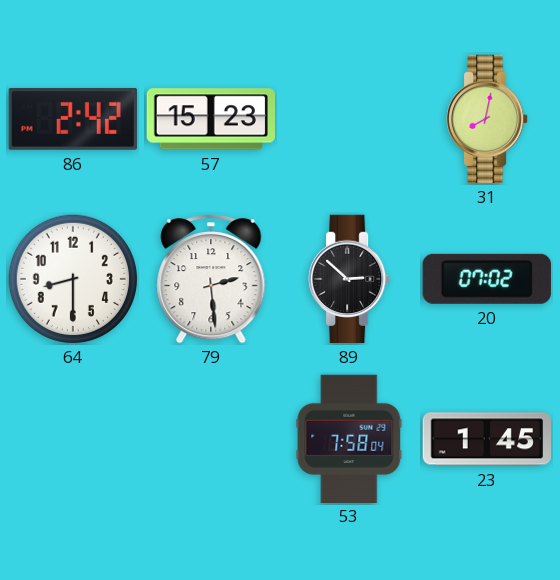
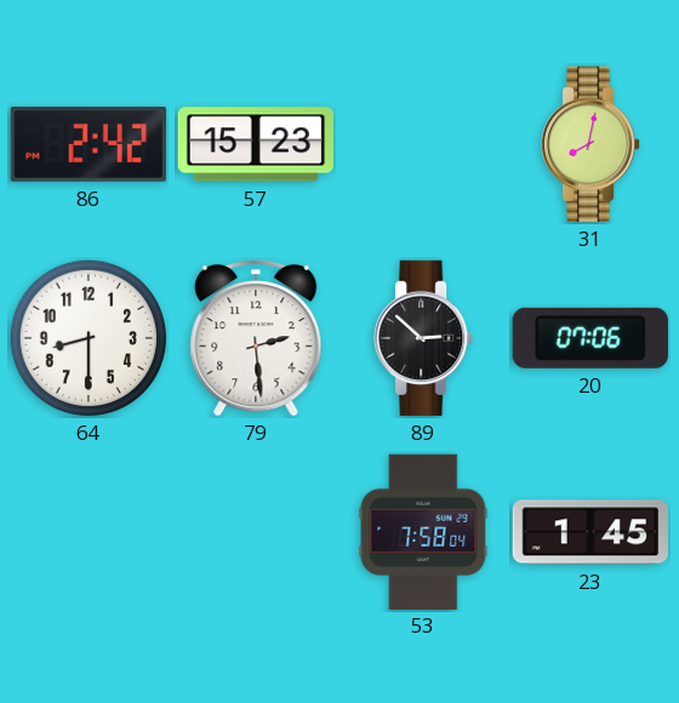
20: 07:02 -> 07:06
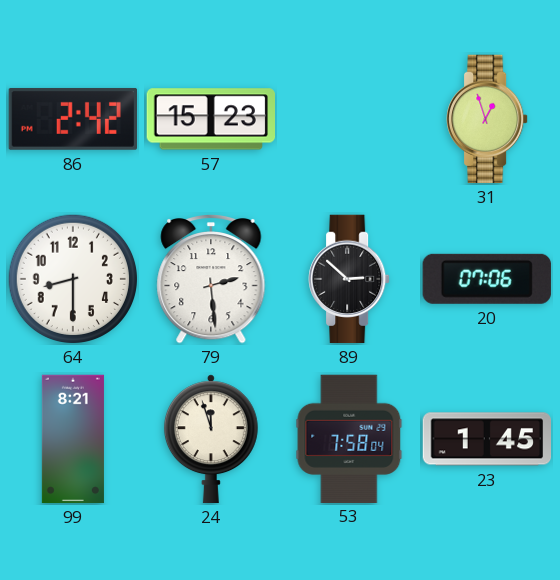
31: 8:02 -> 12:57
99: none -> 8:21
24: none -> 11:57
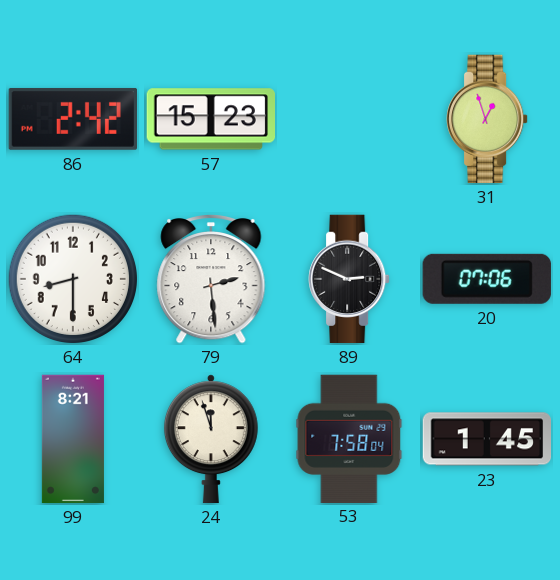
89: 2:52 -> 2:49
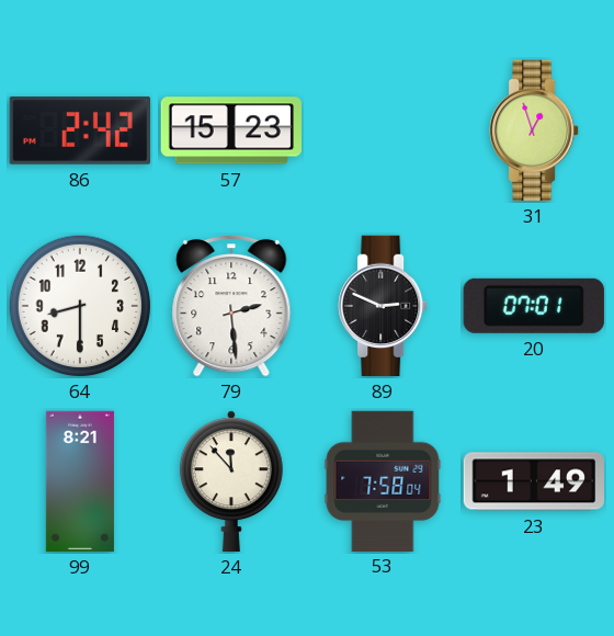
20: 07:06 -> 07:01
24: 11:57 -> 11:53
23: 1:45 -> 1:49
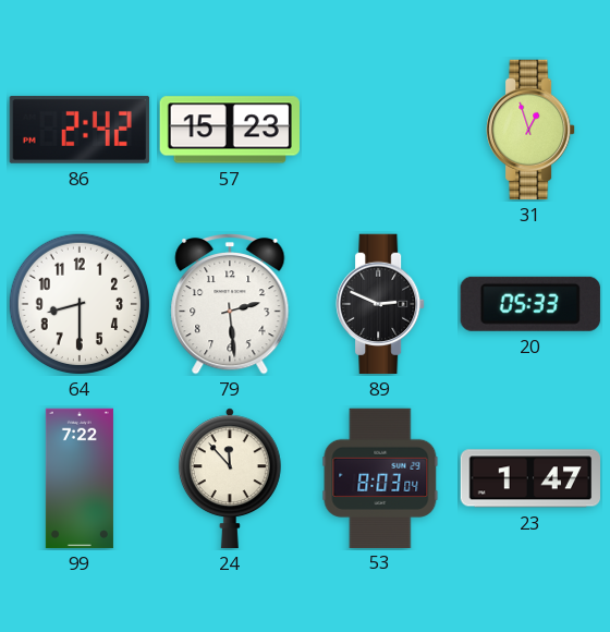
20: 07:01 -> 05:33
99: 8:21 -> 7:22
53: 7:58 -> 8:03
23: 1:49 -> 1:47
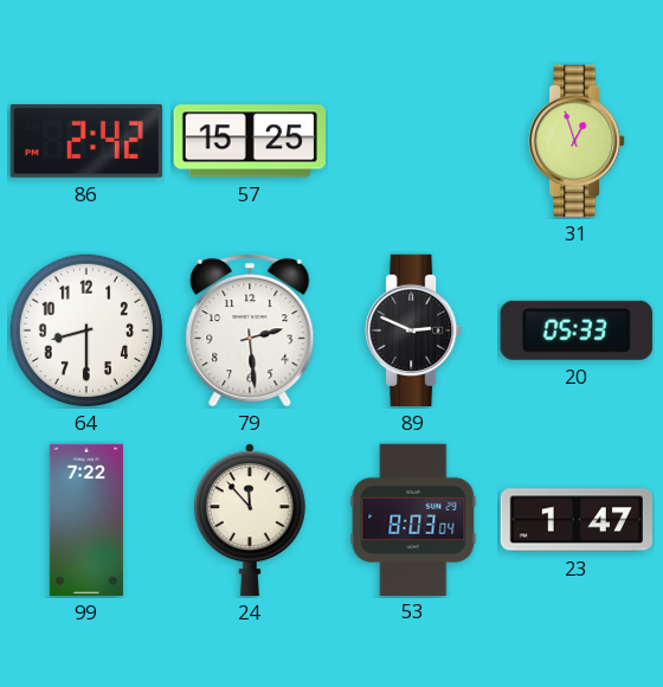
57: 15:23 -> 15:25
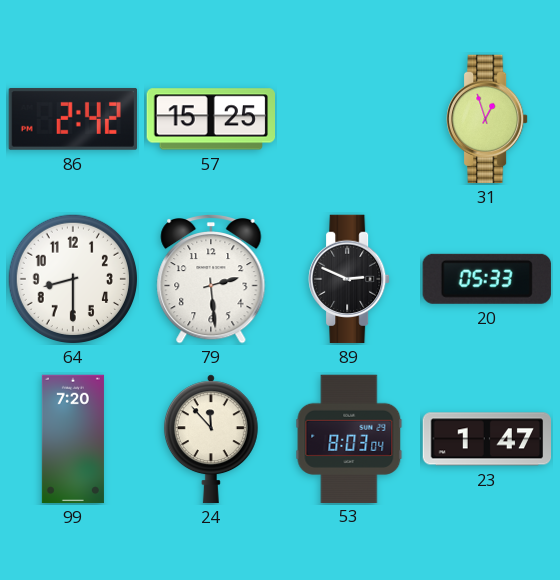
99: 7:22 -> 7:20
